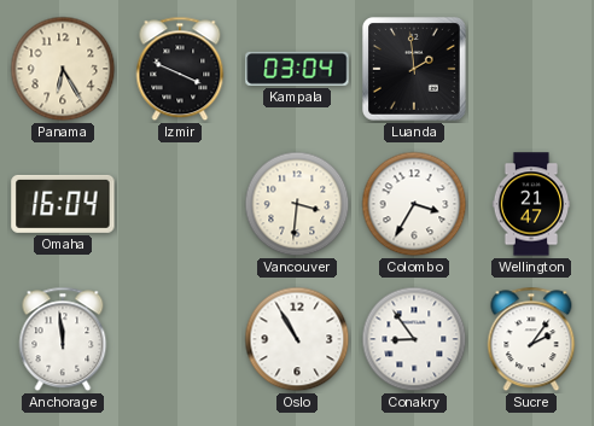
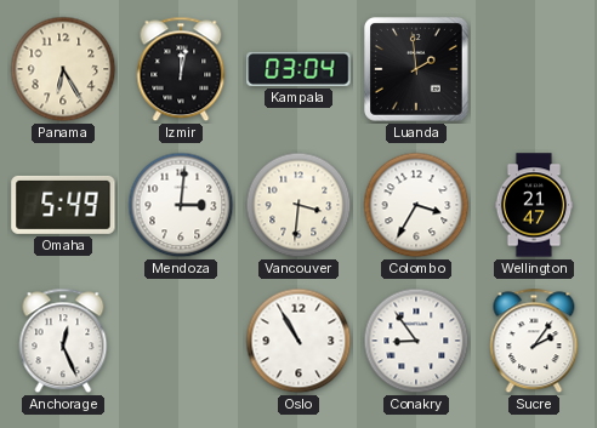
Izmir: 3:49 -> 12:02
Omaha: 16:04 -> 5:49
Mendoza: none -> 3:01
Anchorage: 11:59 -> 12:26
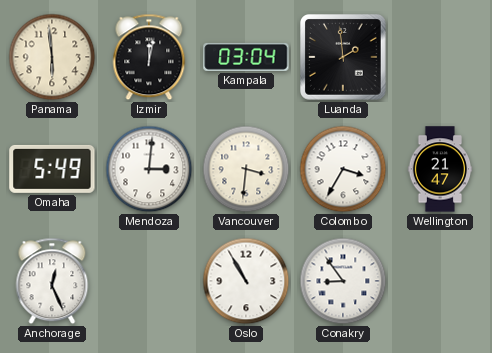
Panama: 6:25 -> 5:59
Sucre: 2:06 -> none
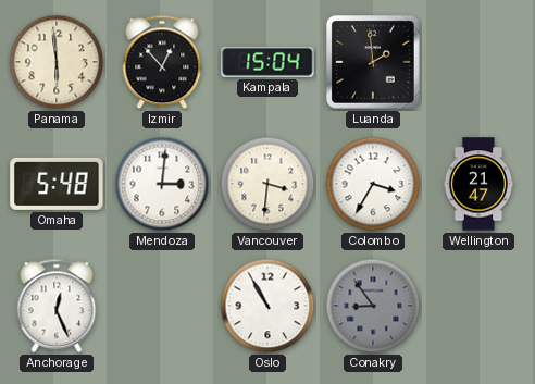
Izmir: 12:02 -> 12:53
Kampala: 03:04 -> 15:04
Omaha: 5:49 -> 5:48
Conakry dial: white -> grey
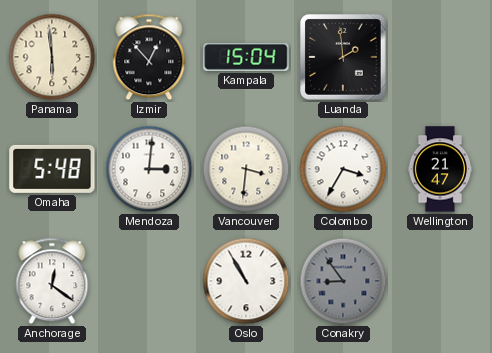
Anchorage: 12:26 -> 12:21
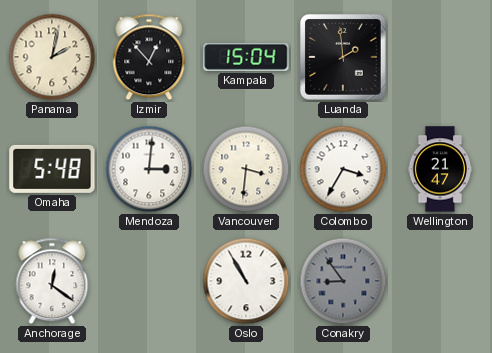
Panama: 5:59 -> 2:02
